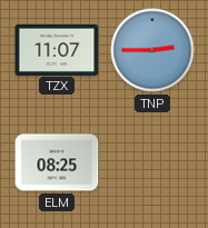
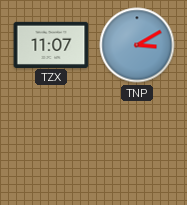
TNP: 2:45 -> 3:10
ELM: 08:25 -> none
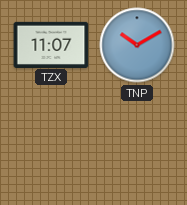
TNP: 3:10 -> 10:10
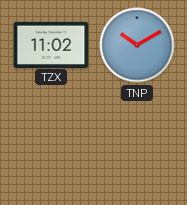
TZX: 11:07 -> 11:02
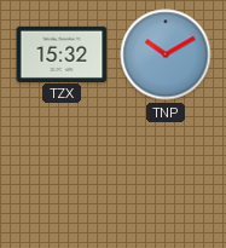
TZX: 11:02 -> 15:32
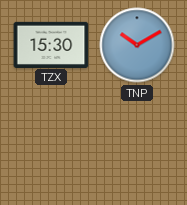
TZX: 15:32 -> 15:30
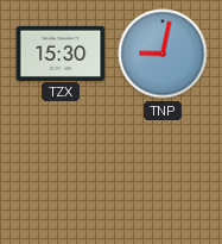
TNP: 10:10 -> 9:02
